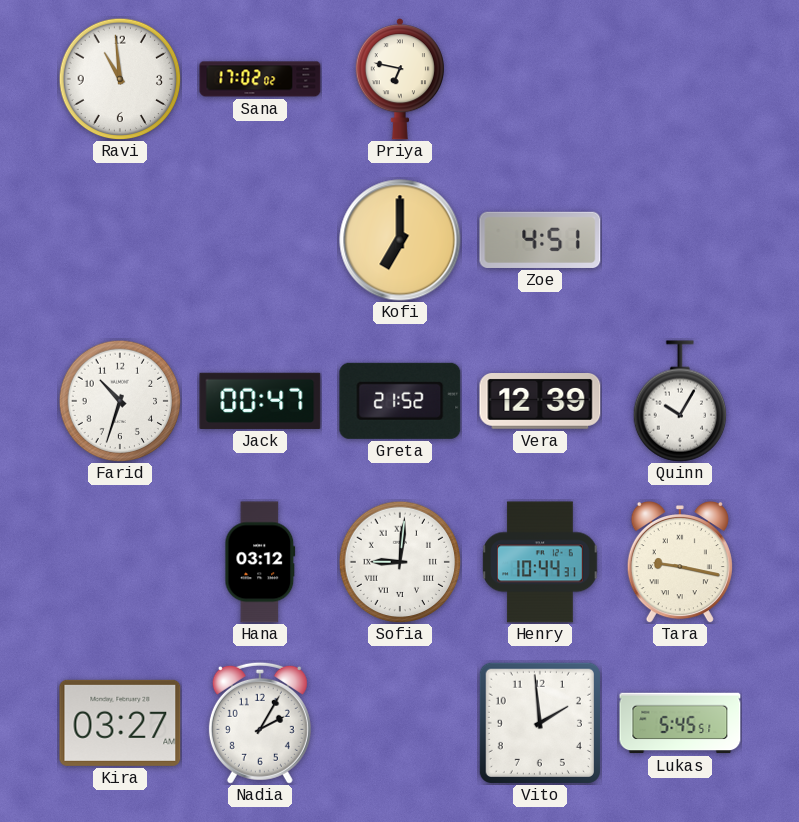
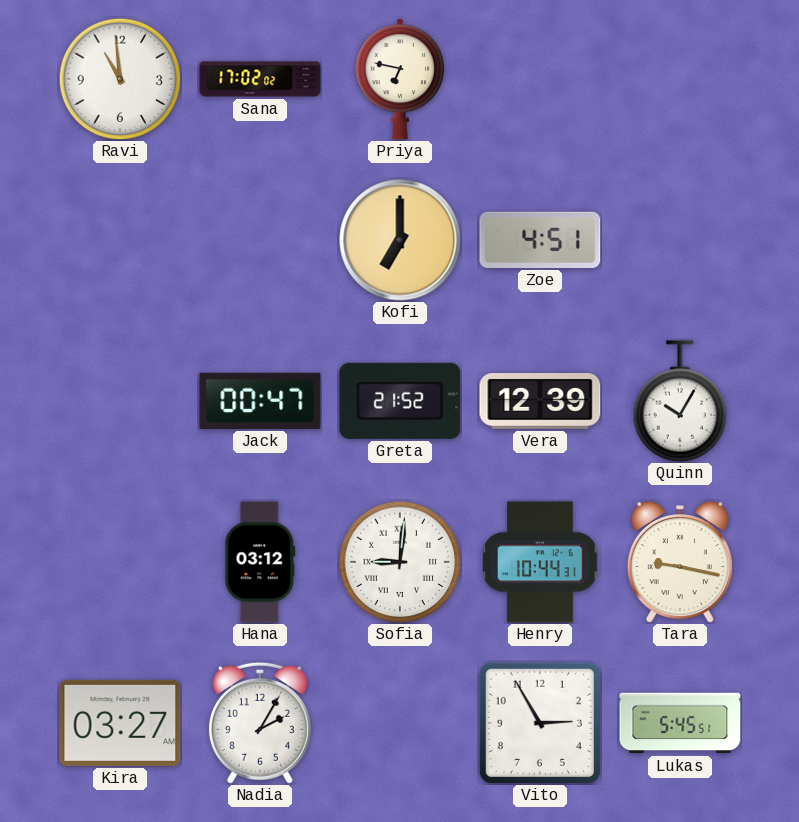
Farid: 10:33 -> none
Vito: 1:59 -> 2:55
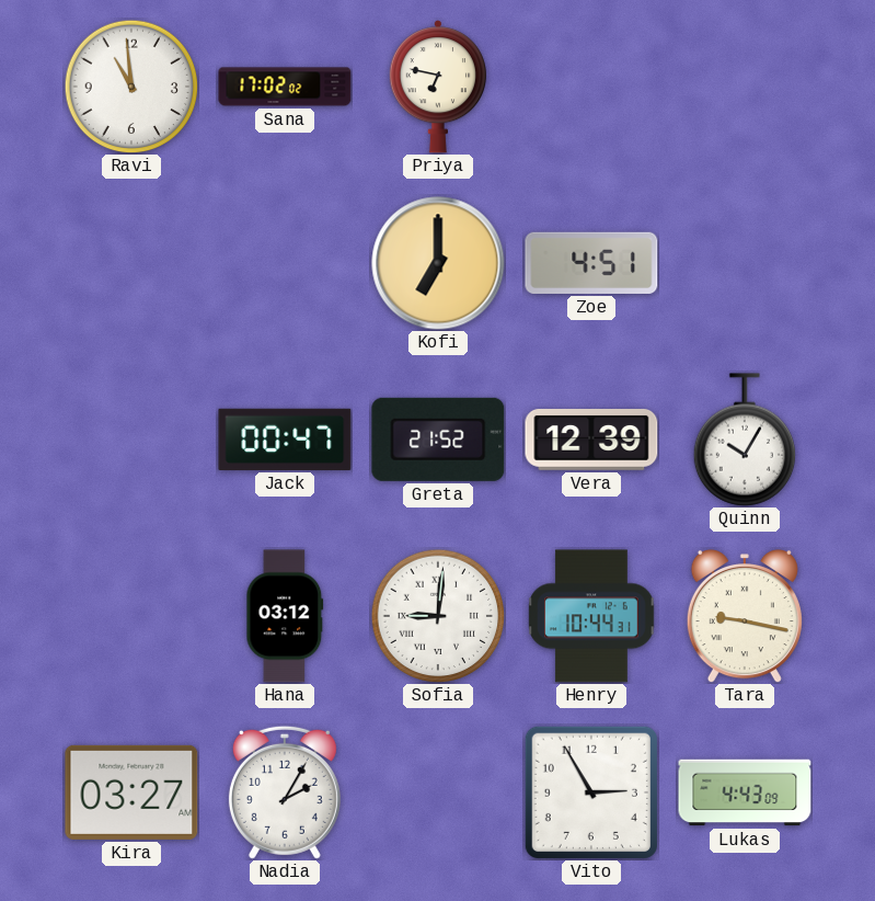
Lukas: 5:45 -> 4:43
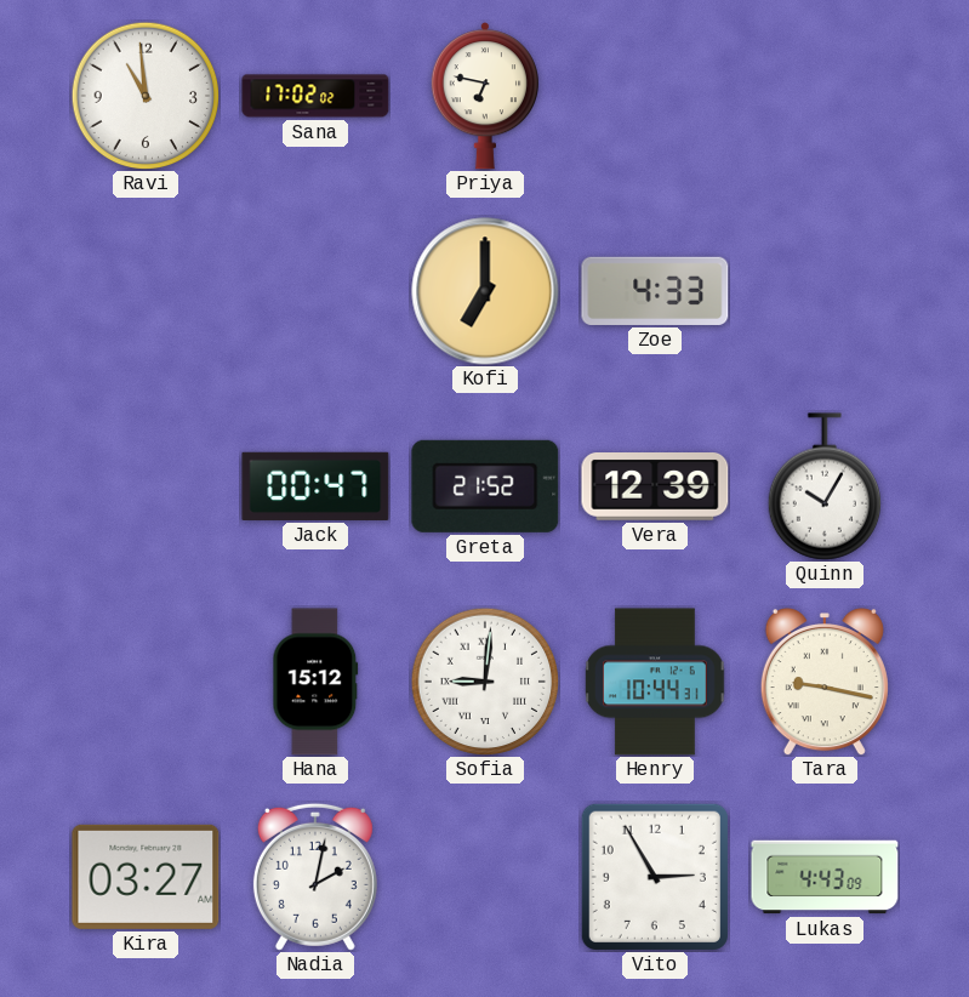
Zoe: 4:51 -> 4:33
Hana: 03:12 -> 15:12
Nadia: 2:05 -> 2:02
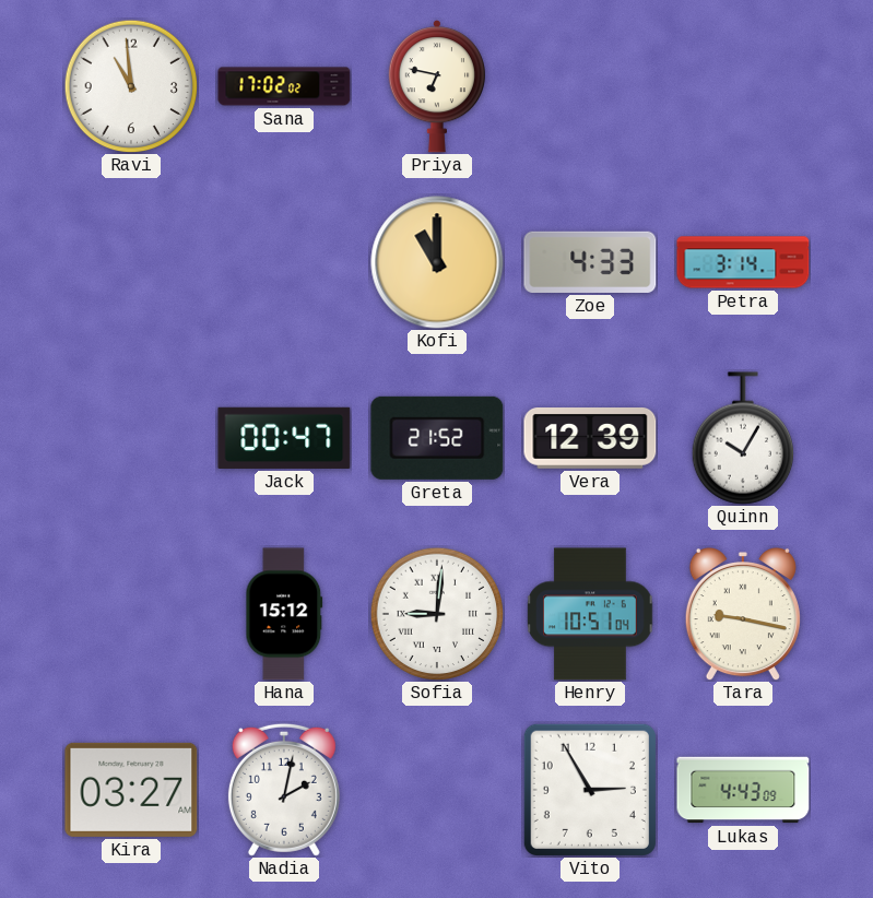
Kofi: 7:00 -> 11:00
Petra: none -> 3:14
Henry: 10:44 -> 10:51
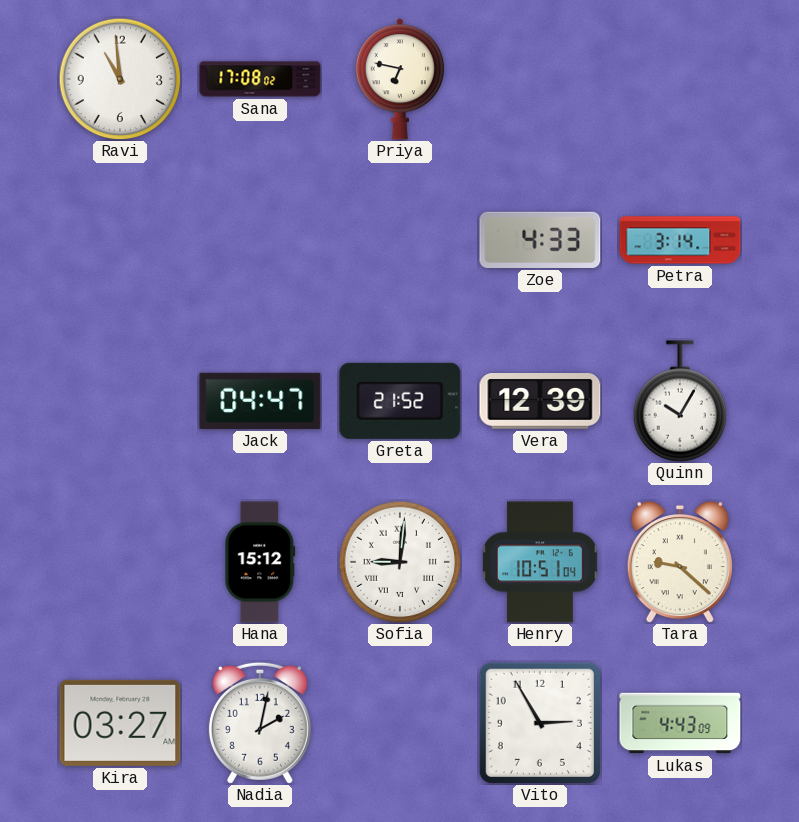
Sana: 17:02 -> 17:08
Kofi: 11:00 -> none
Jack: 00:47 -> 04:47
Tara: 9:17 -> 9:22
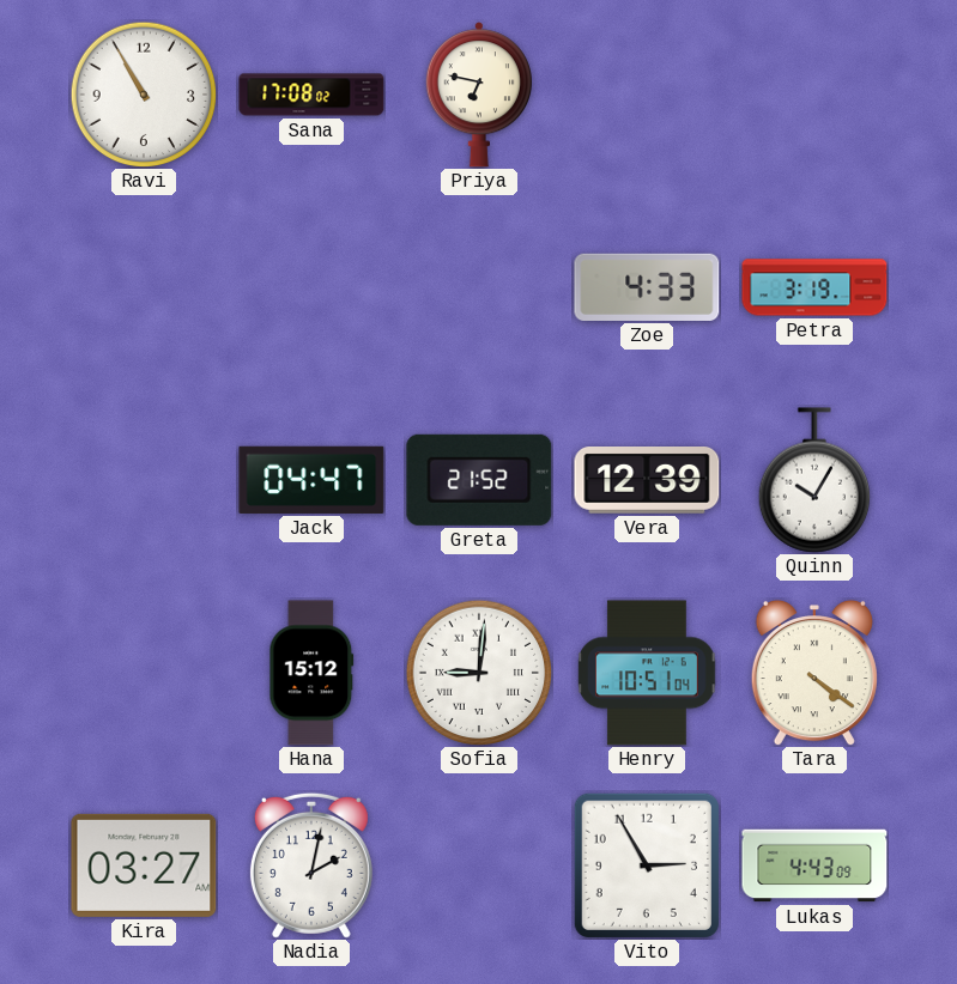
Ravi: 10:59 -> 10:55
Petra: 3:14 -> 3:19
Tara: 9:22 -> 4:21
